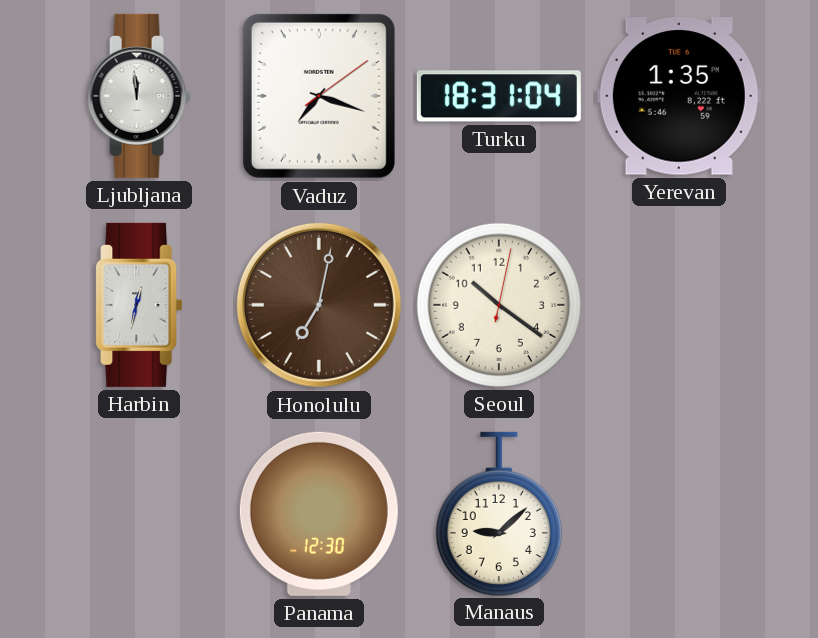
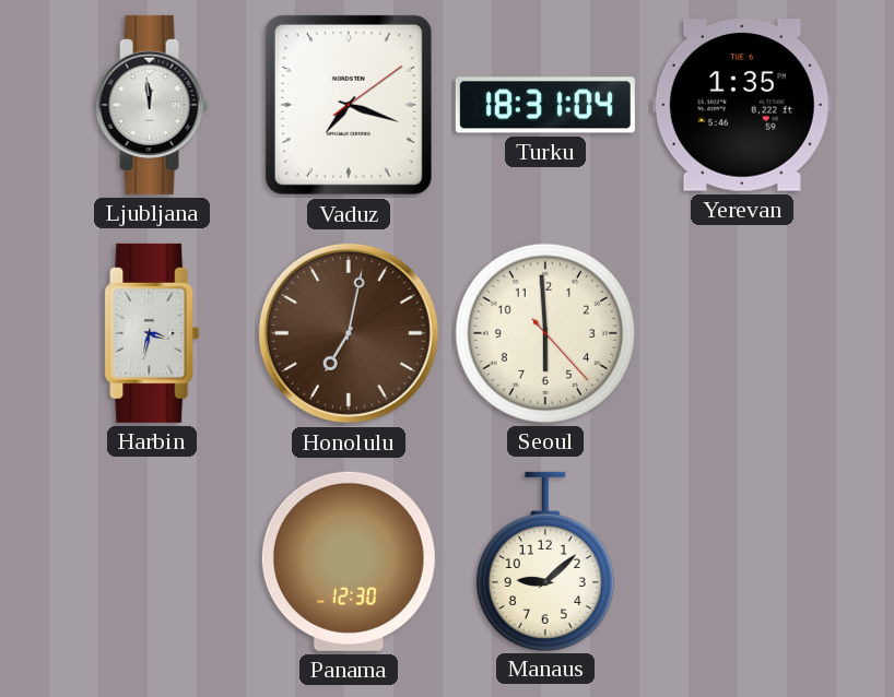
Harbin: 12:32 -> 3:32
Seoul: 10:21 -> 5:59
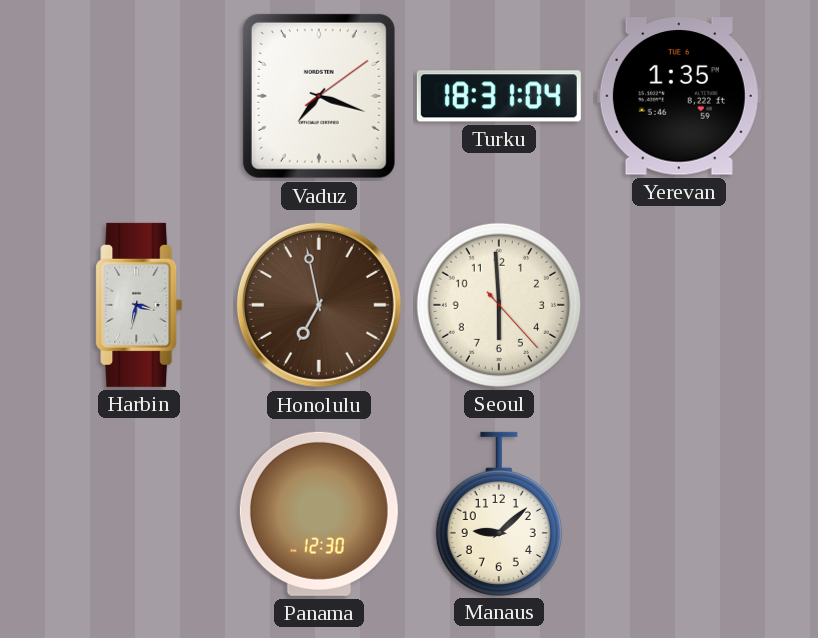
Ljubljana: 11:59 -> none
Honolulu: 7:02 -> 6:58
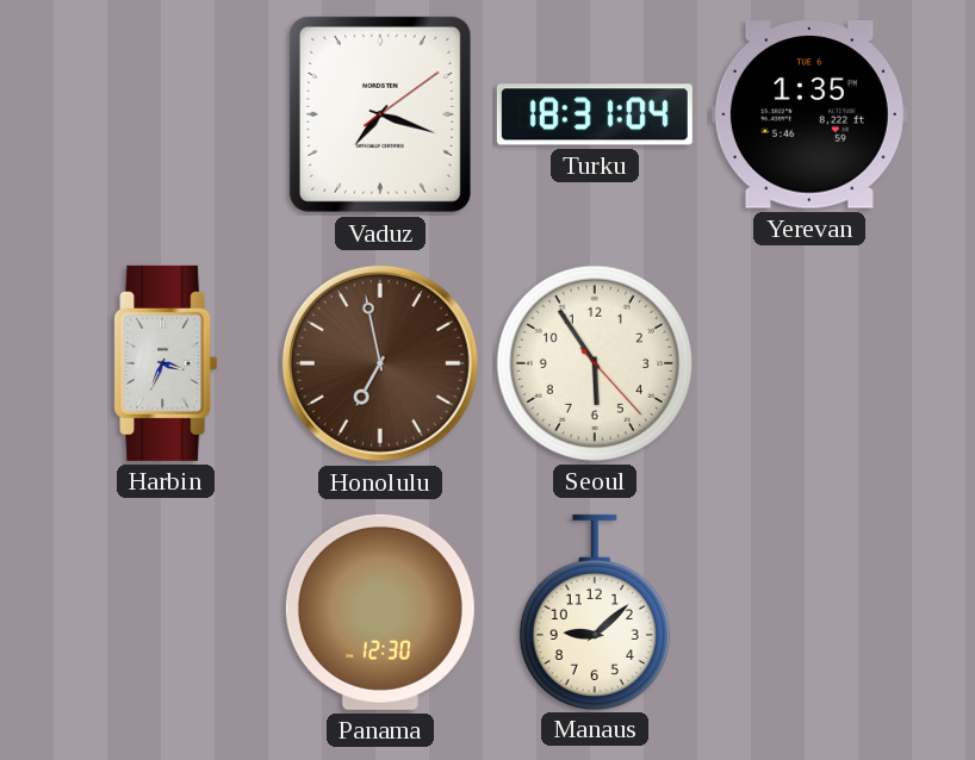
Harbin: 3:32 -> 3:34
Seoul: 5:59 -> 5:54
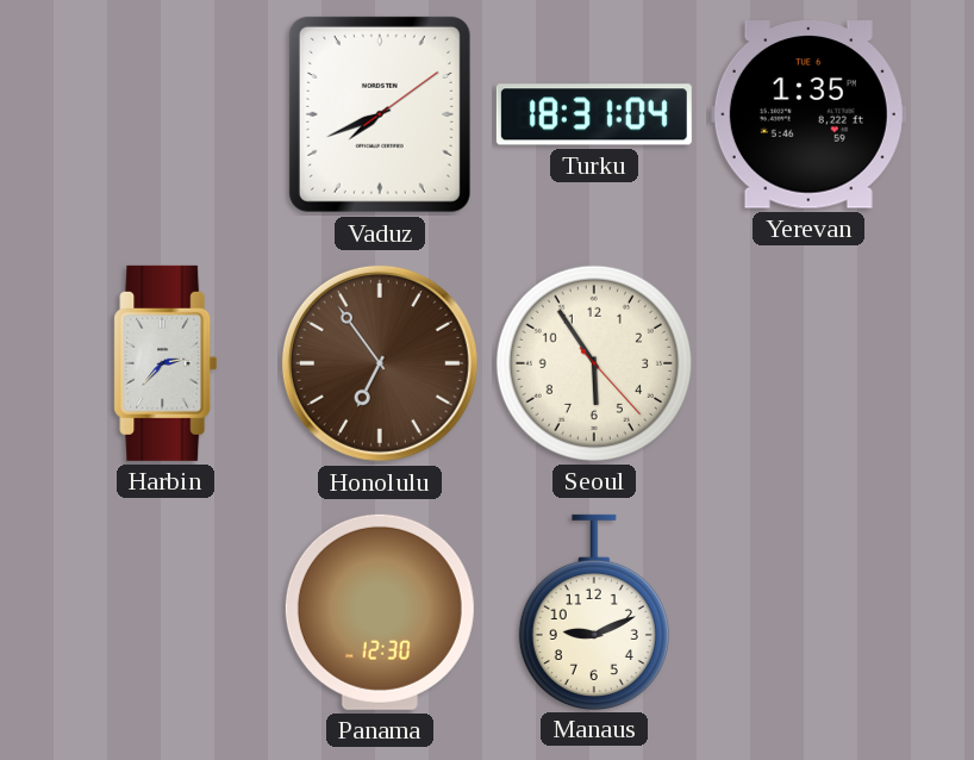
Vaduz: 7:18 -> 7:41
Harbin: 3:34 -> 2:37
Honolulu: 6:58 -> 6:54
Manaus: 9:08 -> 9:11
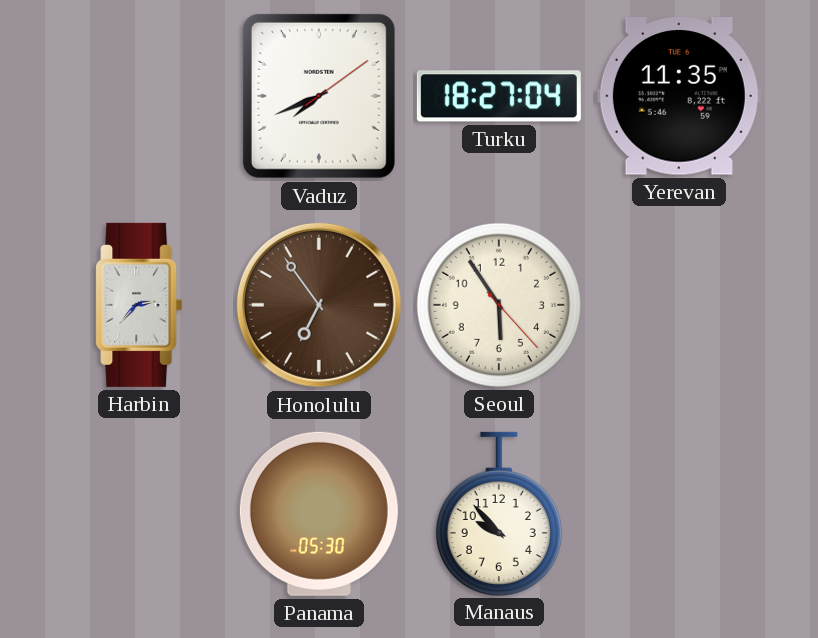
Turku: 18:31 -> 18:27
Yerevan: 1:35 -> 11:35
Panama: 12:30 -> 05:30
Manaus: 9:11 -> 9:53
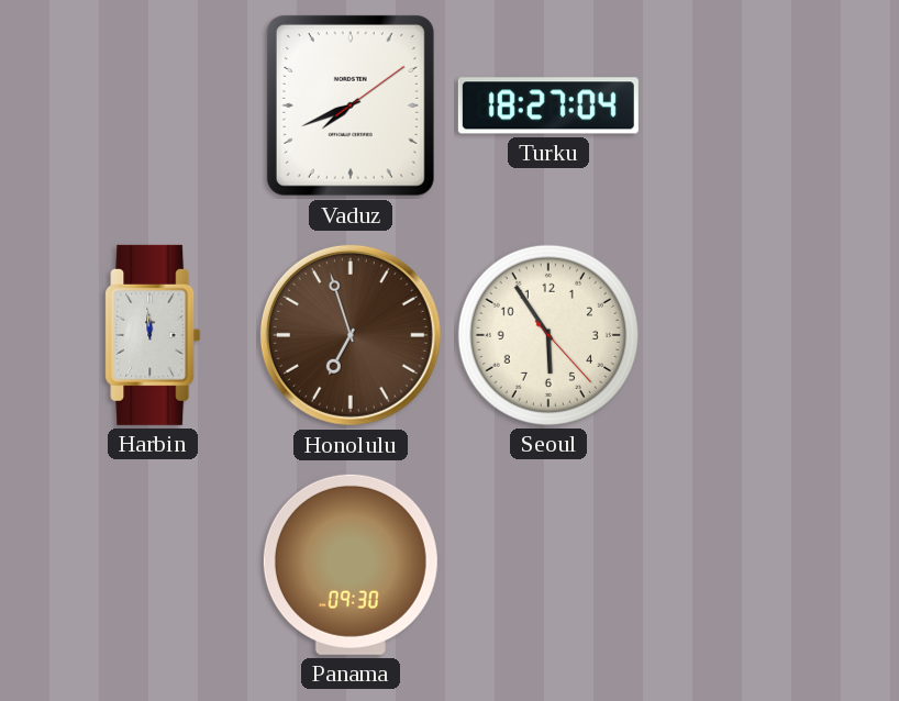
Yerevan: 11:35 -> none
Harbin: 2:37 -> 11:59
Honolulu: 6:54 -> 6:57
Panama: 05:30 -> 09:30
Manaus: 9:53 -> none
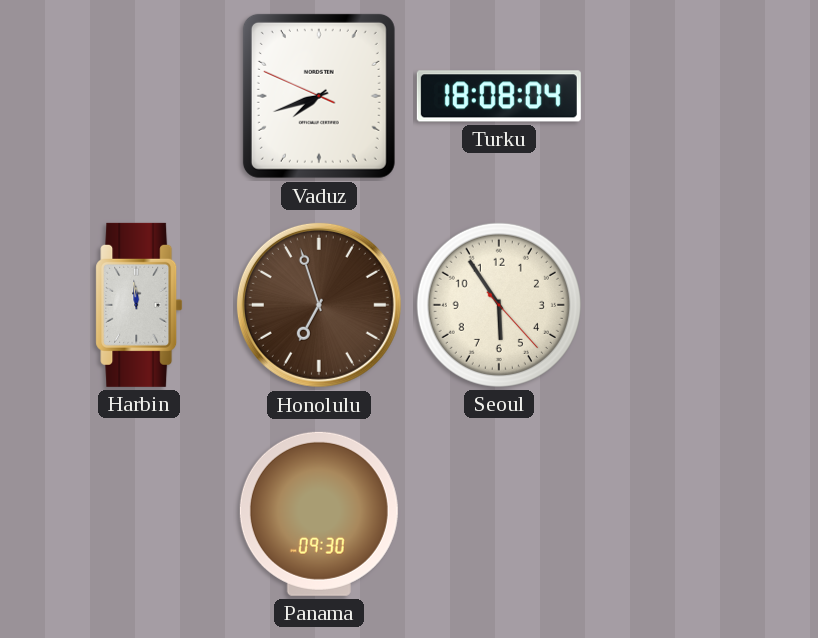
Vaduz: 7:41:09 -> 7:41:49
Turku: 18:27 -> 18:08
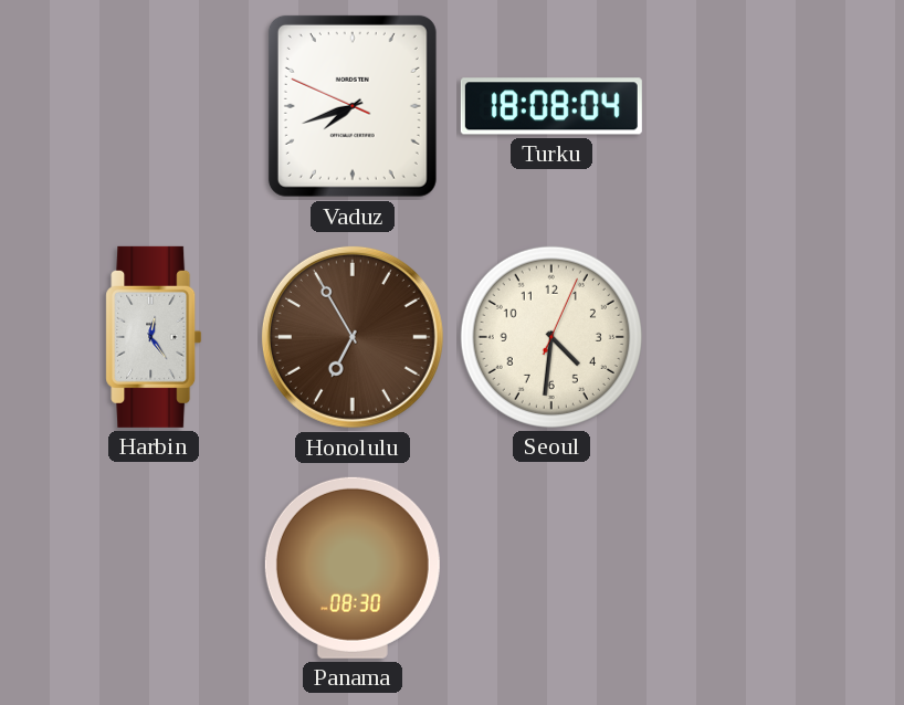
Harbin: 11:59 -> 12:24
Honolulu: 6:57 -> 6:55
Seoul: 5:54 -> 4:31
Panama: 09:30 -> 08:30
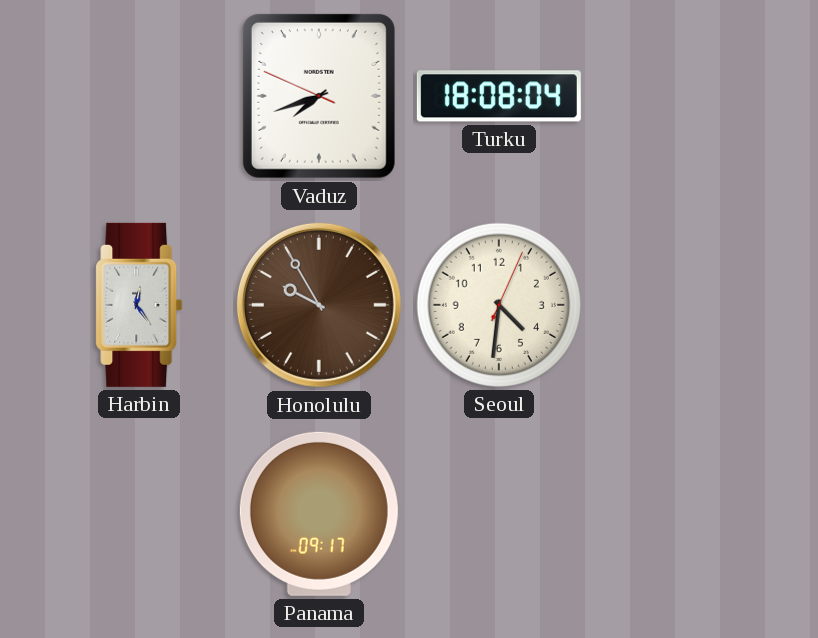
Honolulu: 6:55 -> 9:55
Panama: 08:30 -> 09:17
